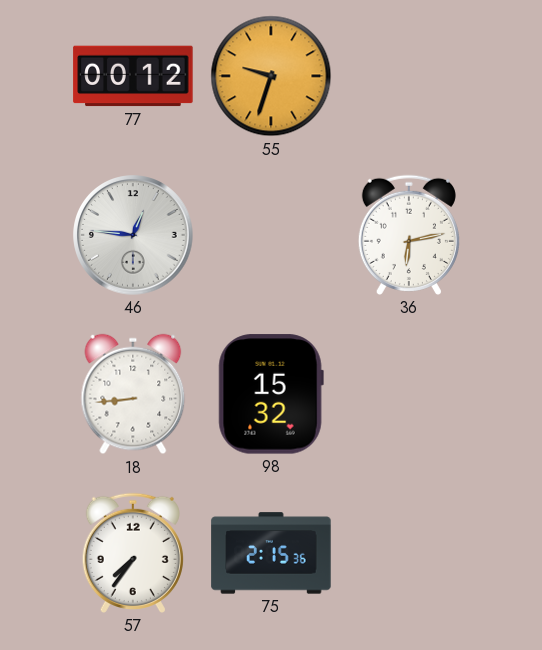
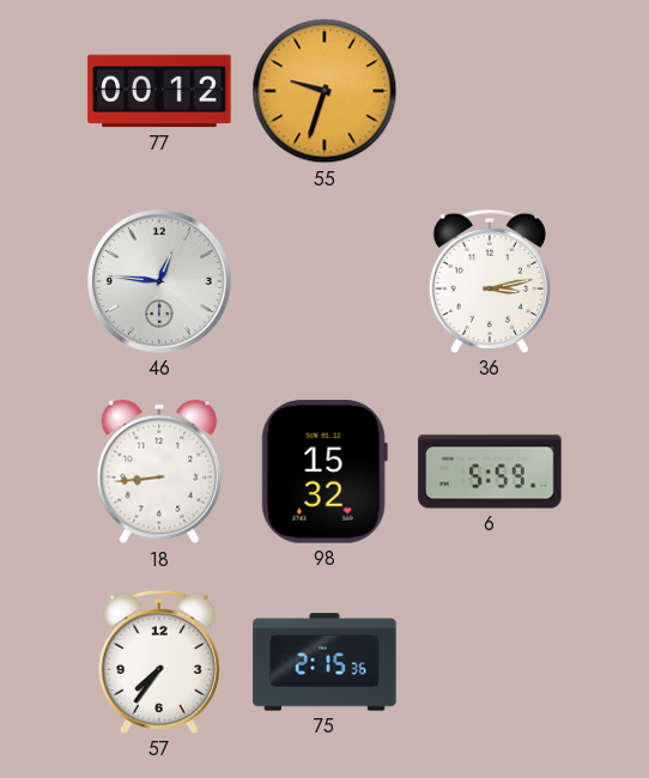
36: 6:13 -> 3:13
6: none -> 5:59
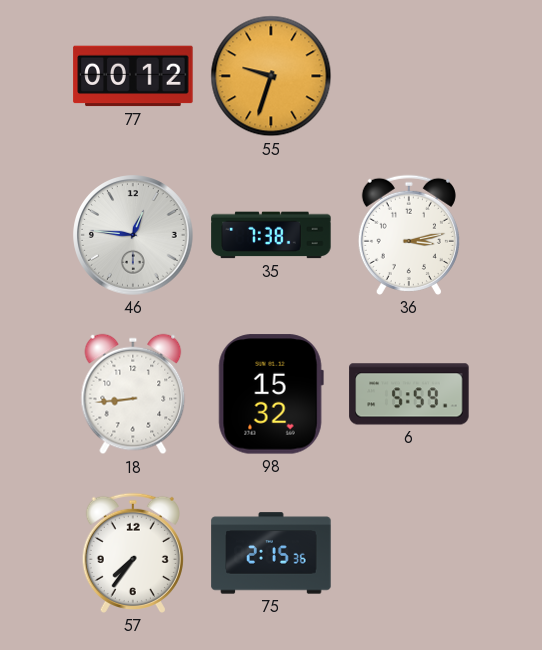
35: none -> 7:38
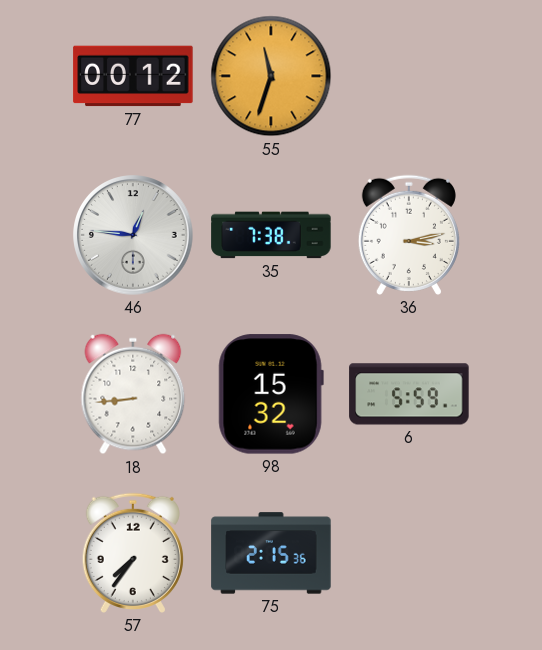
55: 9:33 -> 11:33
